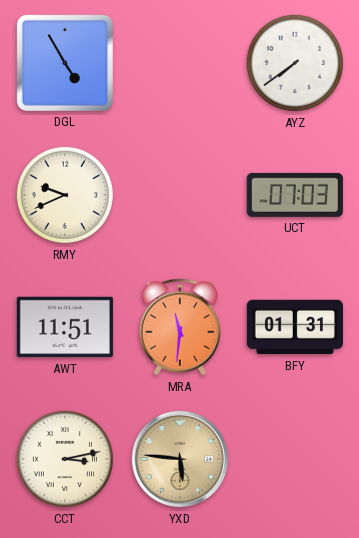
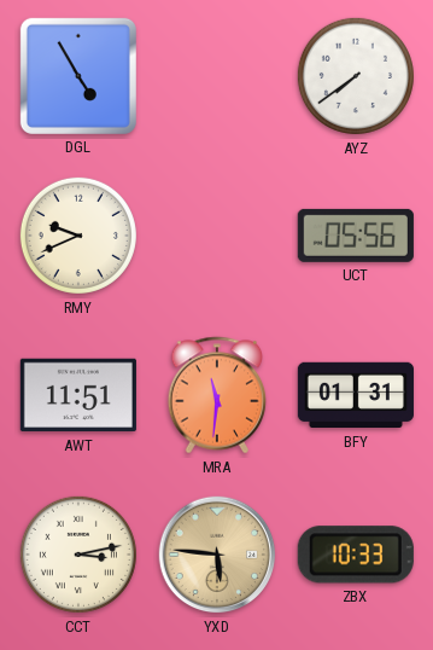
UCT: 07:03 -> 05:56
ZBX: none -> 10:33
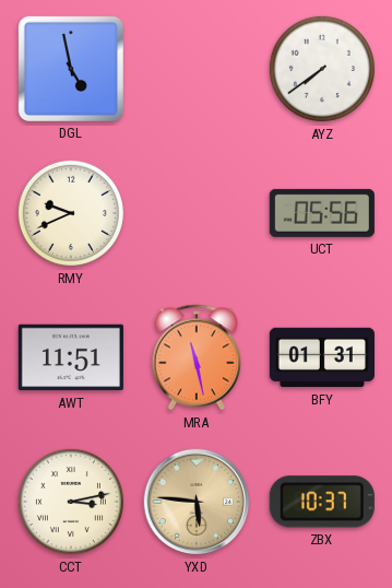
DGL: 4:55 -> 4:58
MRA: 11:31 -> 11:28
ZBX: 10:33 -> 10:37
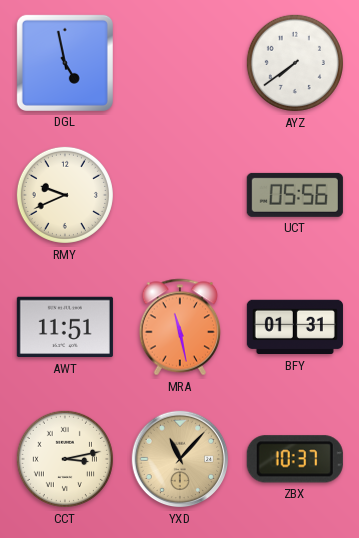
YXD: 5:46 -> 11:07
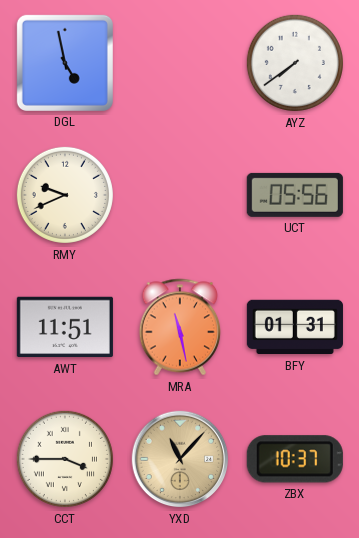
CCT: 3:13 -> 3:45
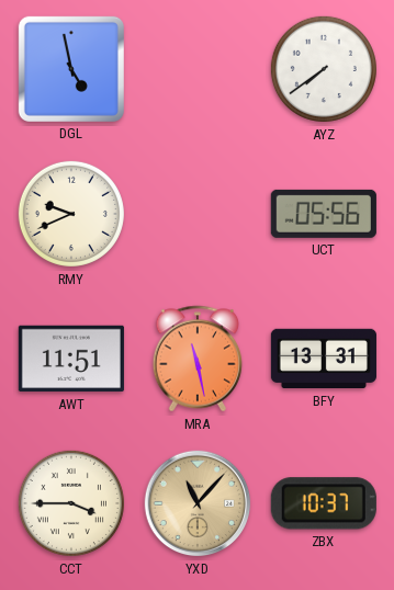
BFY: 01:31 -> 13:31
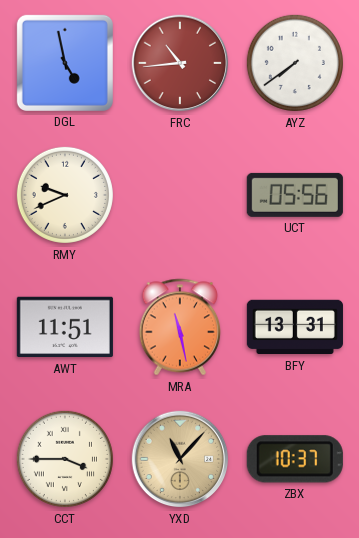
FRC: none -> 10:44
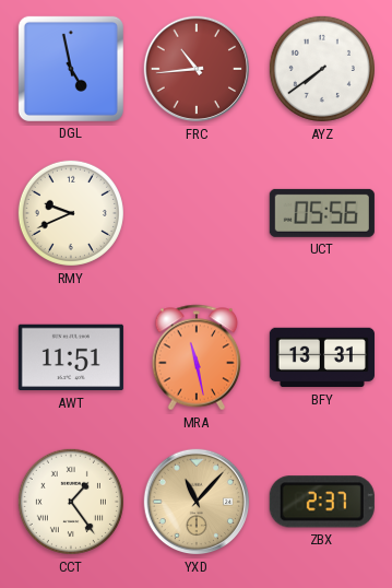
CCT: 3:45 -> 1:24
ZBX: 10:37 -> 2:37
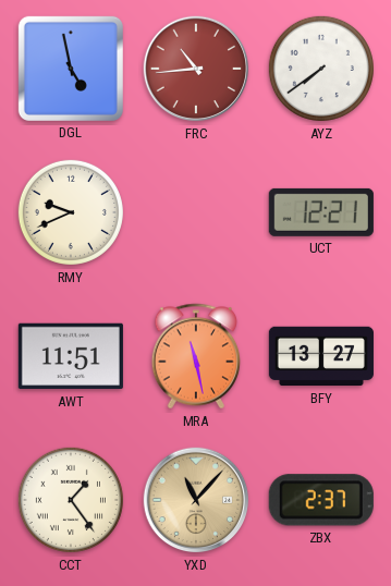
UCT: 05:56 -> 12:21
BFY: 13:31 -> 13:27
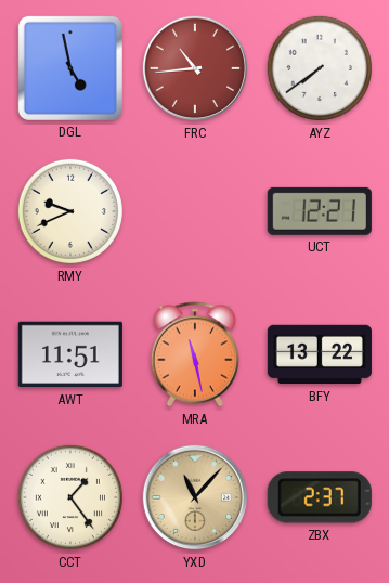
BFY: 13:27 -> 13:22
